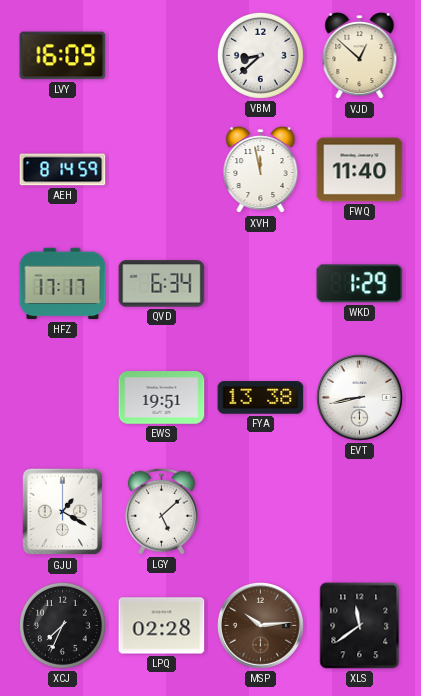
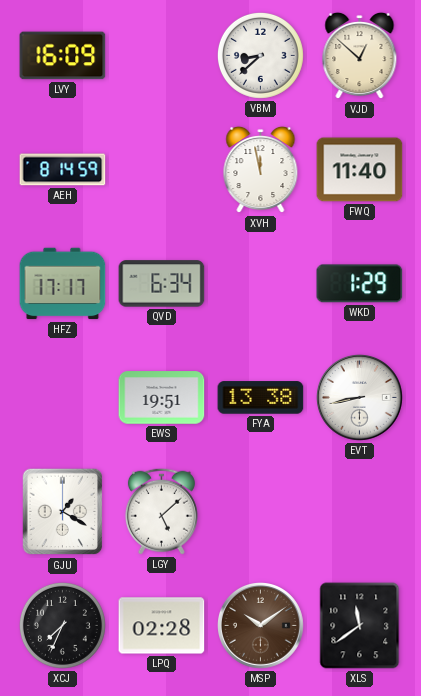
MSP: 10:14 -> 10:09
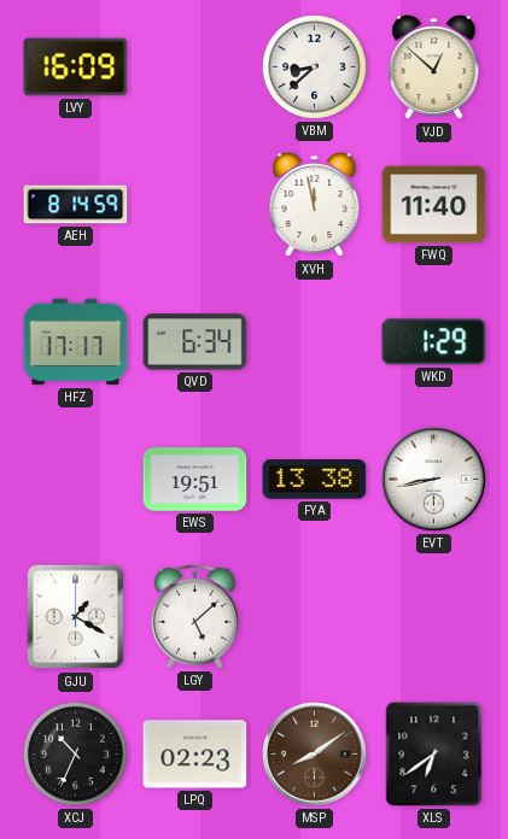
XCJ: 7:34 -> 10:34
LPQ: 02:28 -> 02:23
MSP: 10:09 -> 8:09
XLS: 11:39 -> 6:39
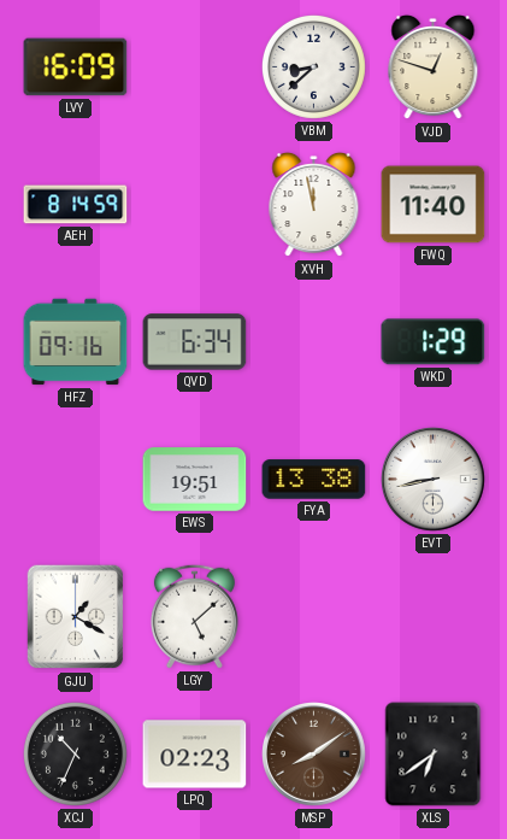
VJD: 12:52 -> 12:48
HFZ: 17:17 -> 09:16
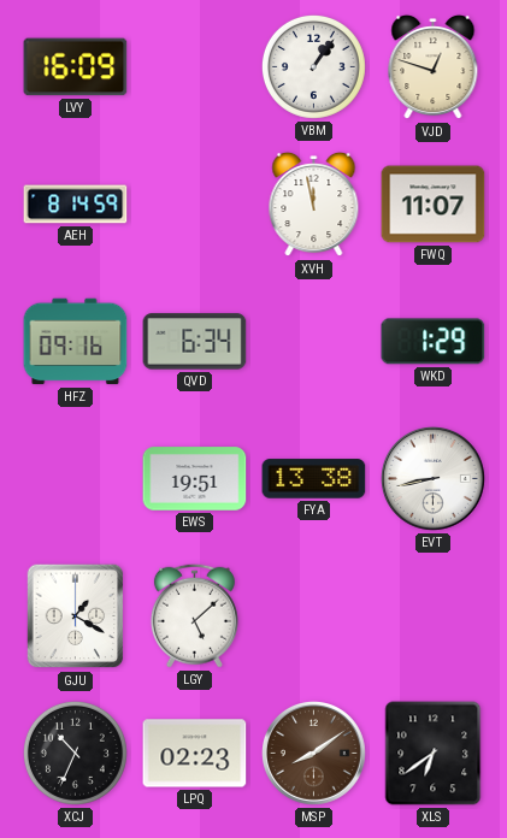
VBM: 8:38 -> 1:06
FWQ: 11:40 -> 11:07
